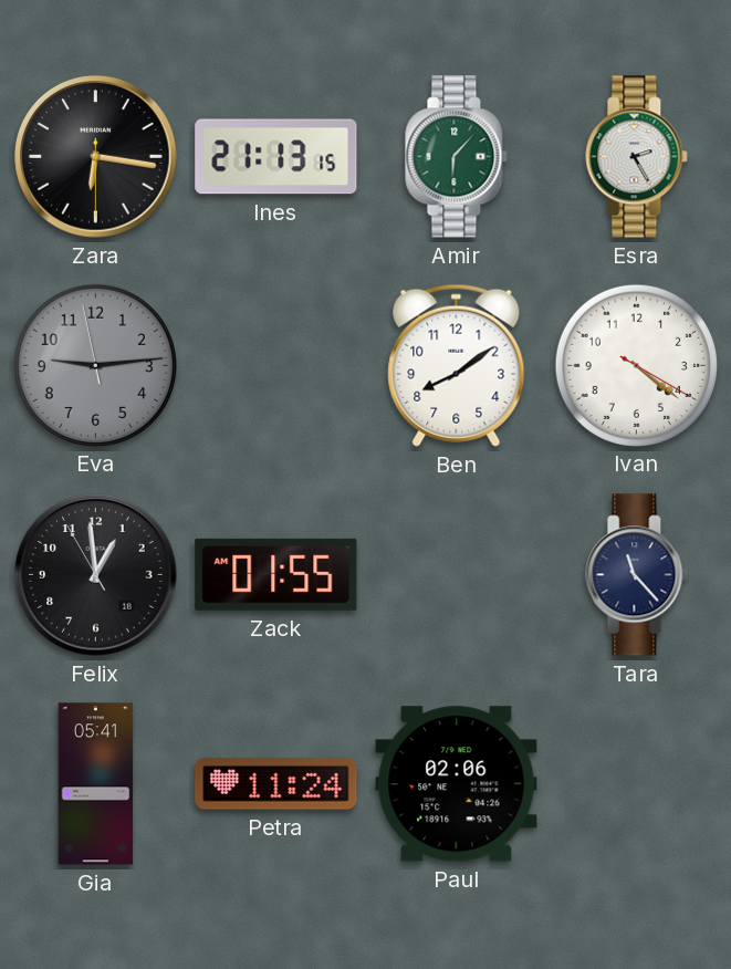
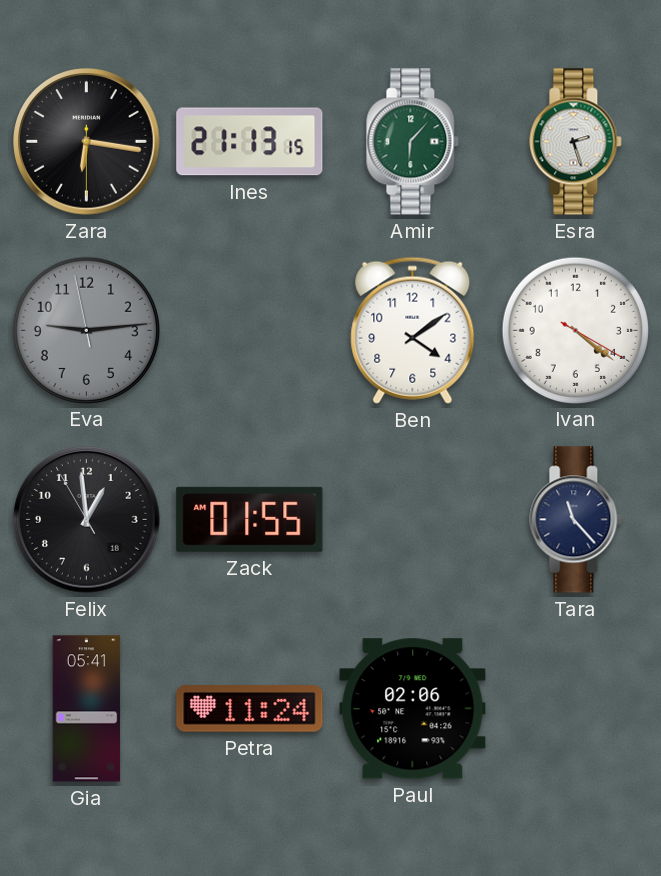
Esra: 2:25 -> 2:27
Ben: 8:09 -> 4:09
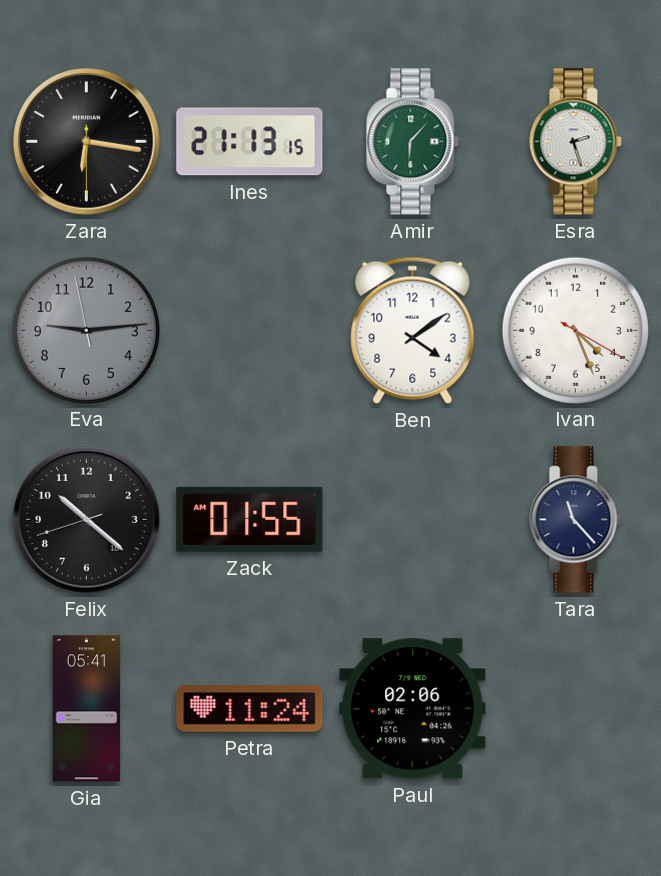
Ivan: 4:21 -> 4:26
Felix: 12:58 -> 10:21
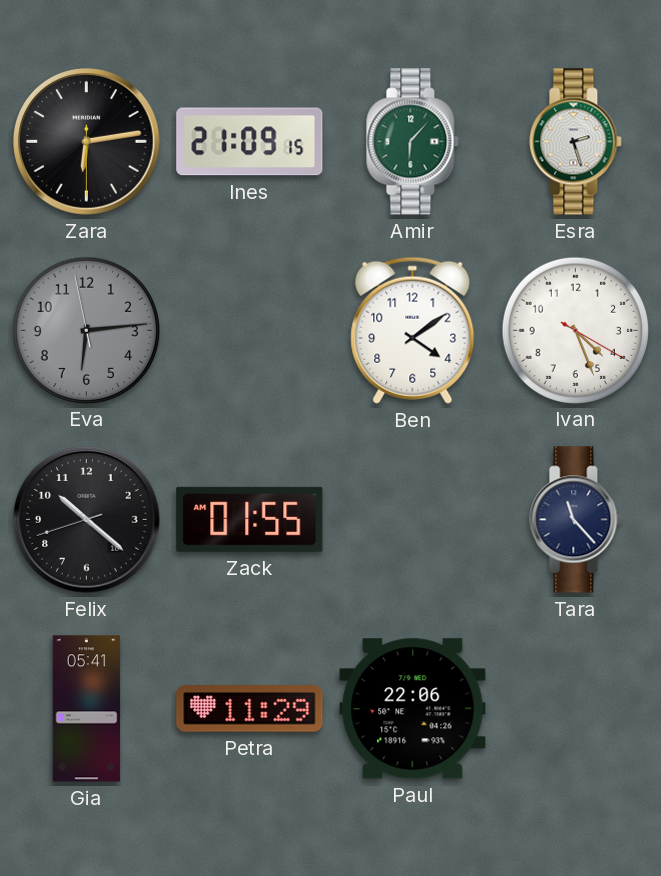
Zara: 6:16 -> 6:13
Ines: 21:13 -> 21:09
Eva: 9:13 -> 6:13
Petra: 11:24 -> 11:29
Paul: 02:06 -> 22:06
